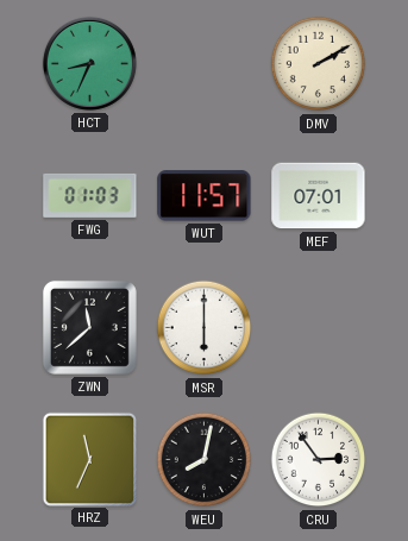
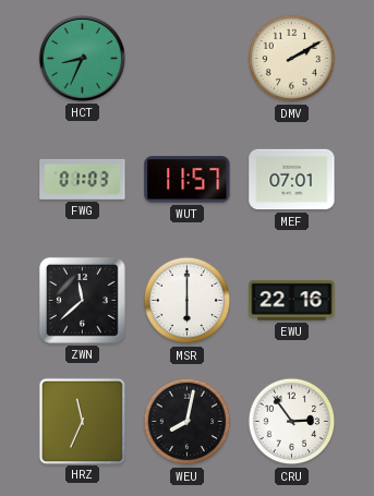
EWU: none -> 22:16
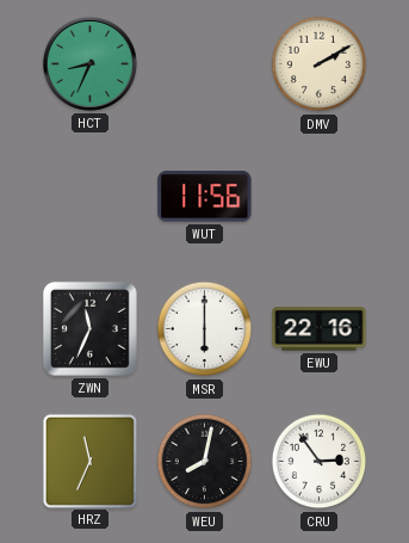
FWG: 01:03 -> none
WUT: 11:57 -> 11:56
MEF: 07:01 -> none
ZWN: 11:38 -> 11:34
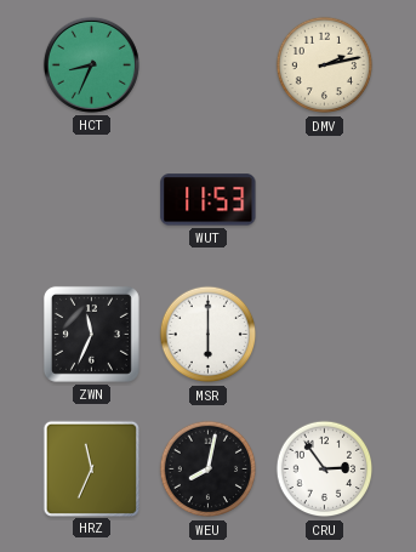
DMV: 2:10 -> 2:13
WUT: 11:56 -> 11:53
EWU: 22:16 -> none
